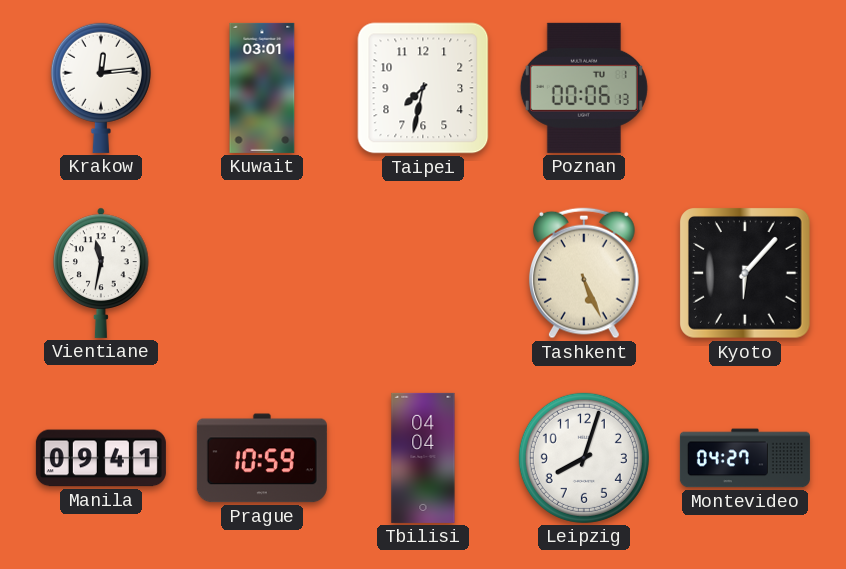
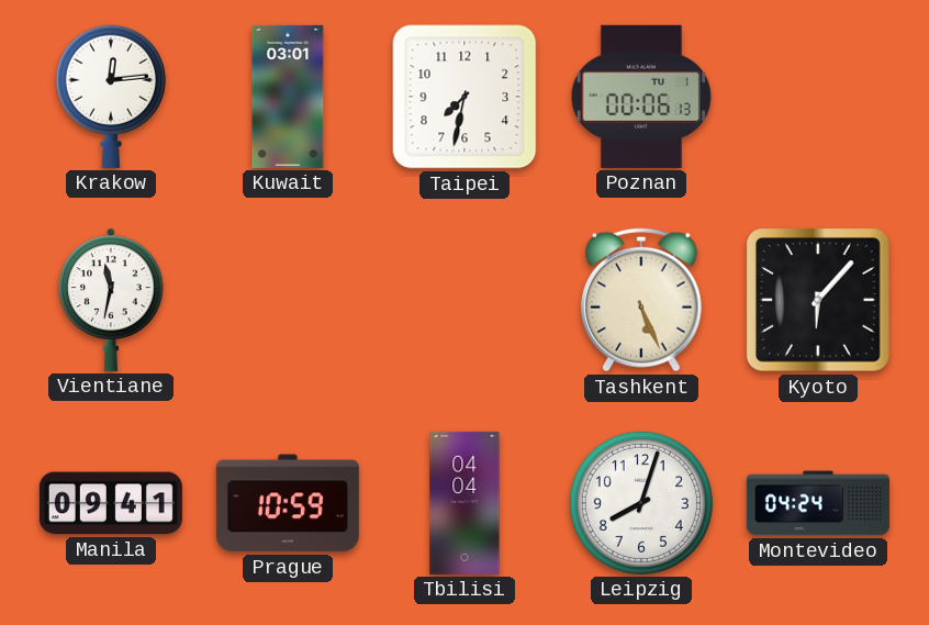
Montevideo: 04:27 -> 04:24
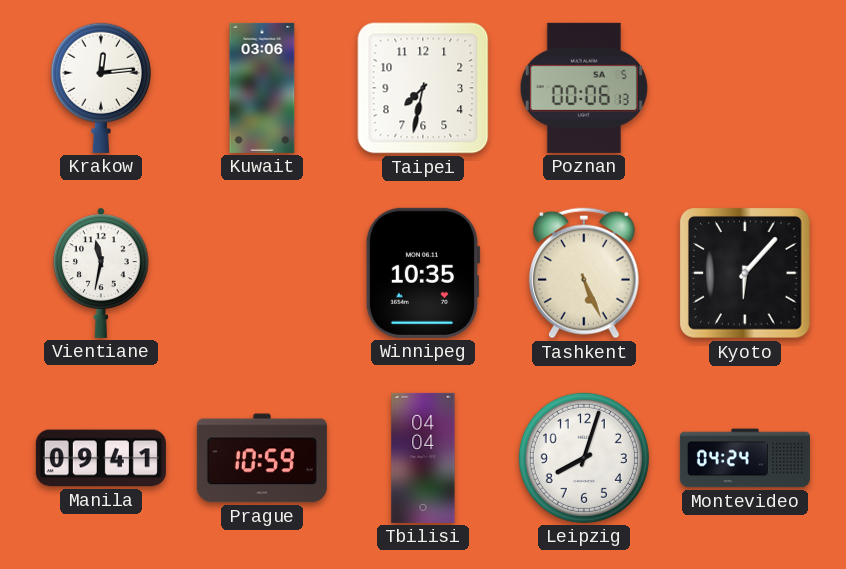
Kuwait: 03:01 -> 03:06
Poznan date: TU 1 -> SA 5
Winnipeg: none -> 10:35
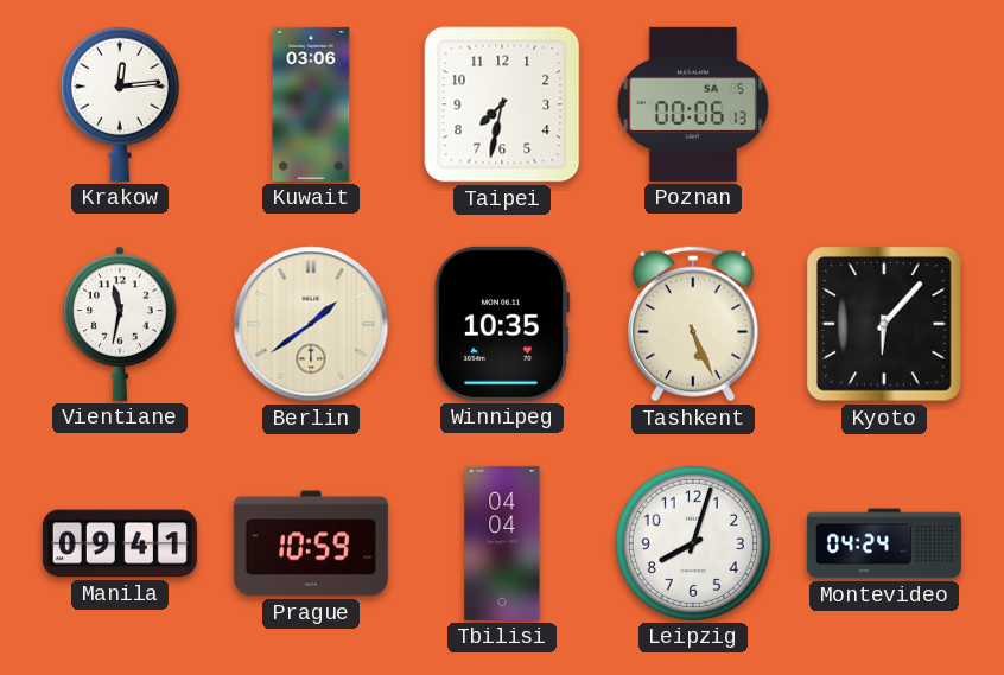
Berlin: none -> 1:39
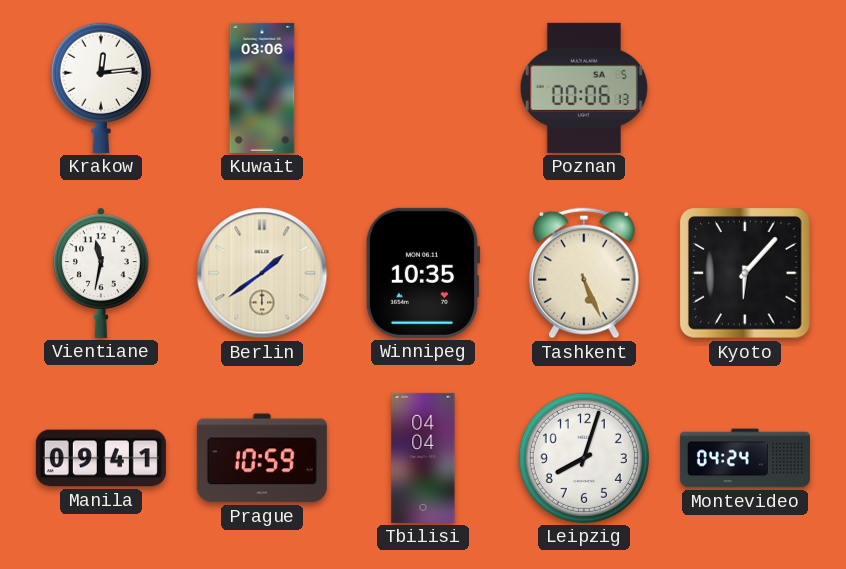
Taipei: 7:32 -> none
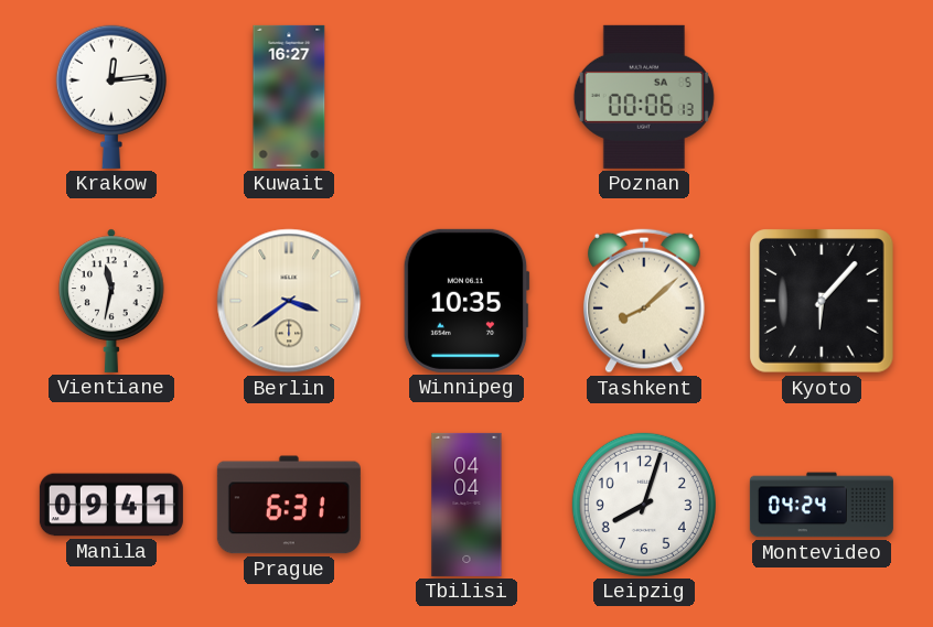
Kuwait: 03:06 -> 16:27
Berlin: 1:39 -> 3:39
Tashkent: 5:26 -> 8:08
Prague: 10:59 -> 6:31
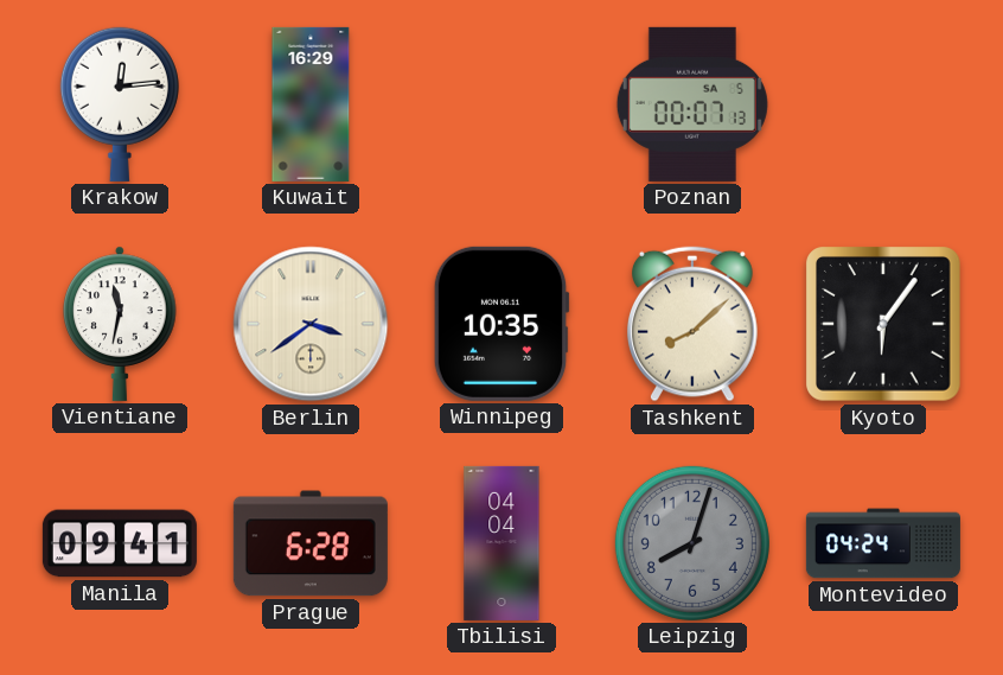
Kuwait: 16:27 -> 16:29
Poznan: 00:06 -> 00:07
Kyoto: 6:07 -> 6:06
Prague: 6:31 -> 6:28
Leipzig dial: white -> grey
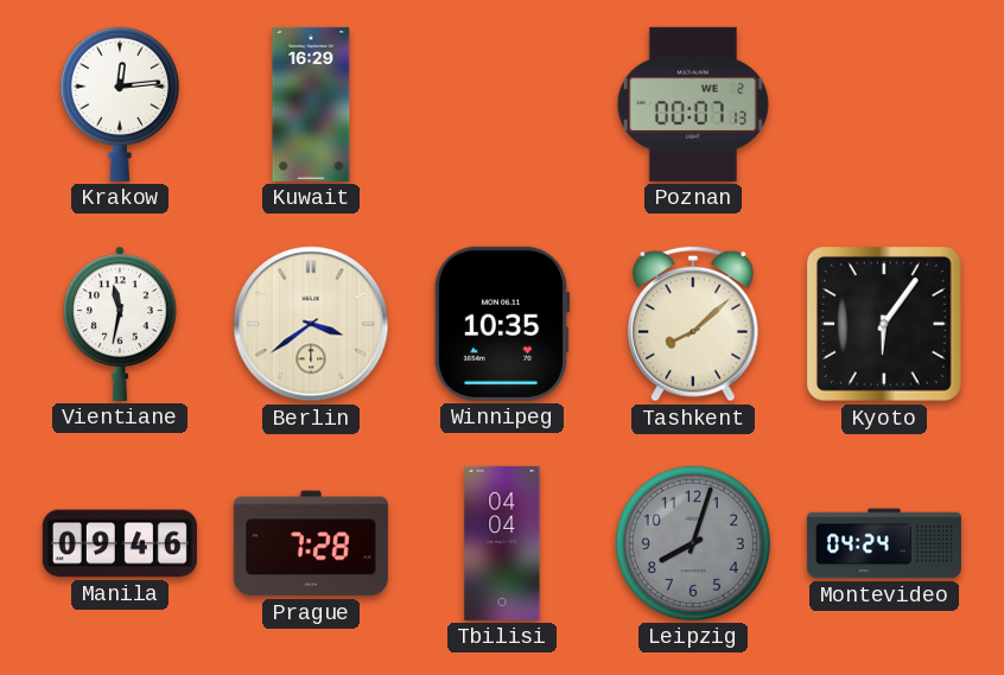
Poznan date: SA 5 -> WE 2
Manila: 09:41 -> 09:46
Prague: 6:28 -> 7:28
